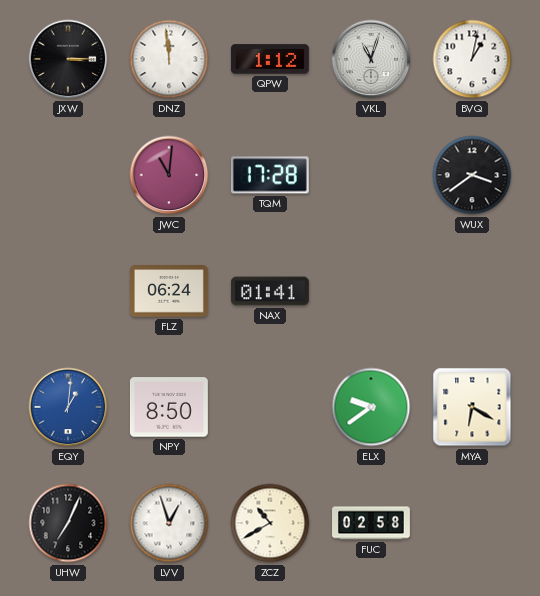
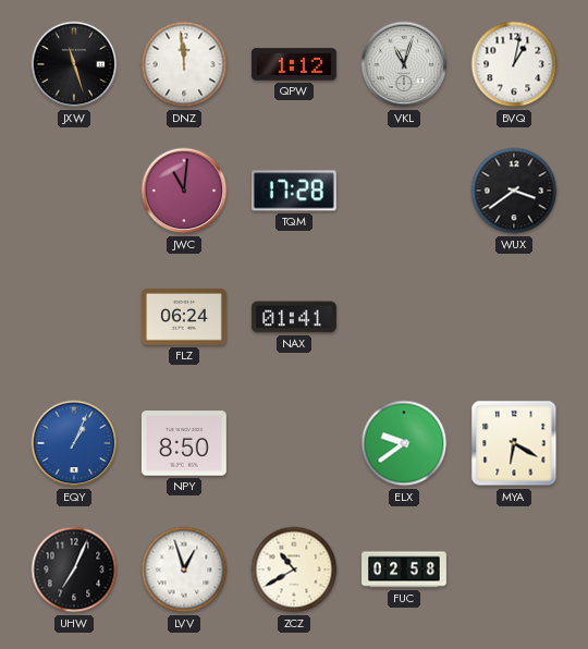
JXW: 3:15 -> 11:27
EQY: 1:01 -> 1:04
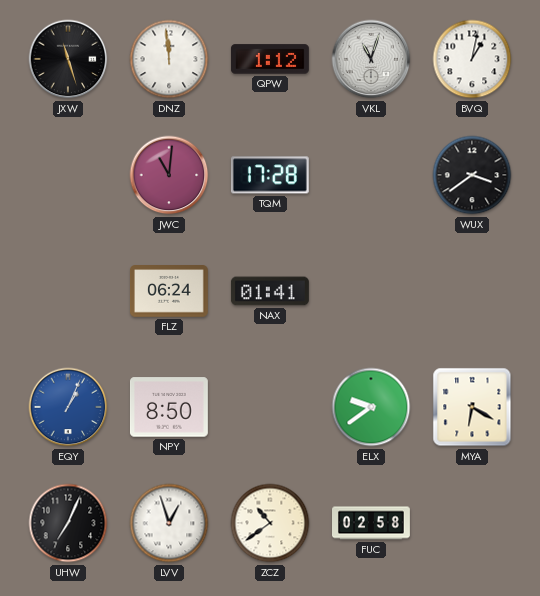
ZCZ: 10:40 -> 10:39
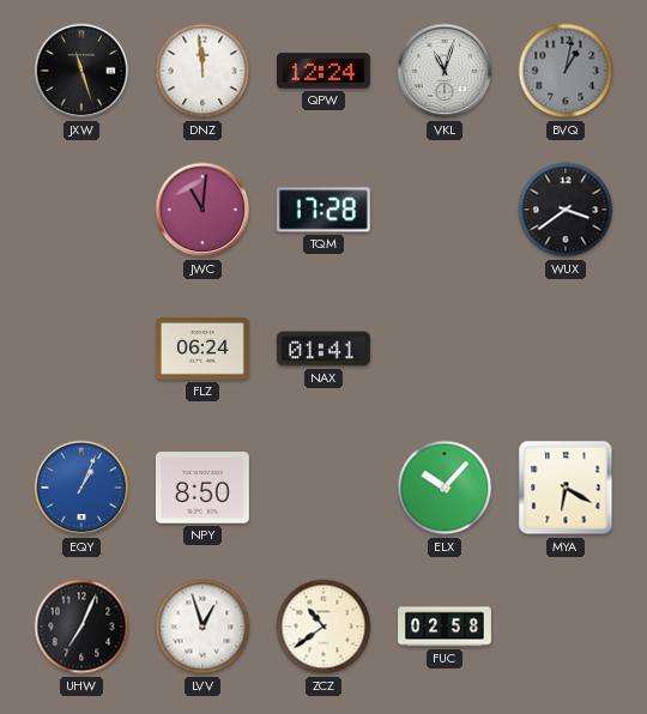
QPW: 1:12 -> 12:24
BVQ dial: white -> grey
ELX: 9:39 -> 10:07
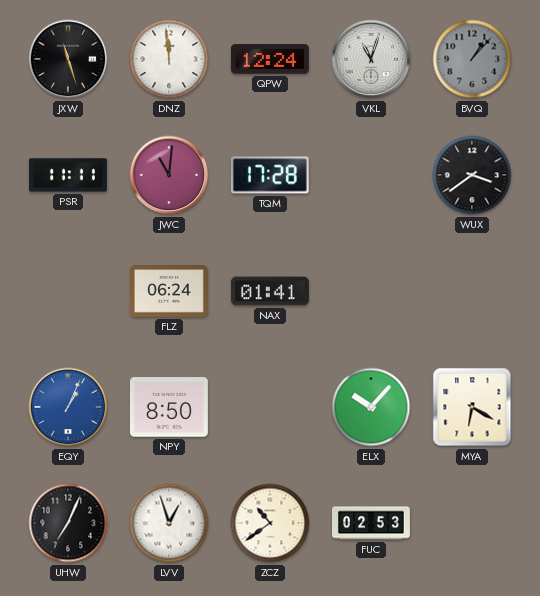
BVQ: 1:02 -> 1:07
PSR: none -> 11:11
FUC: 02:58 -> 02:53
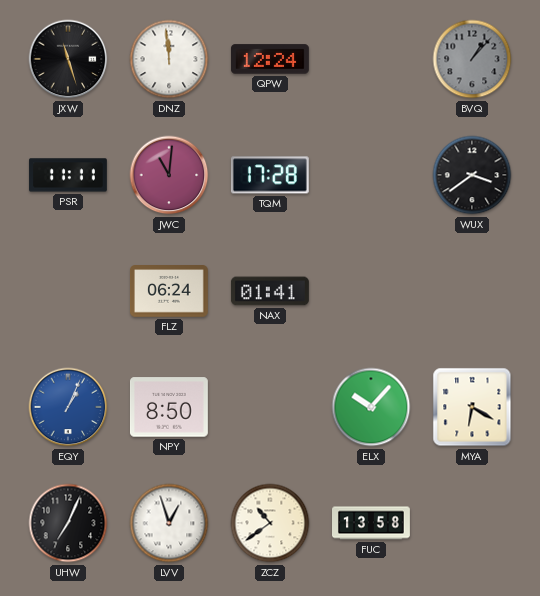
VKL: 11:03 -> none
FUC: 02:53 -> 13:58
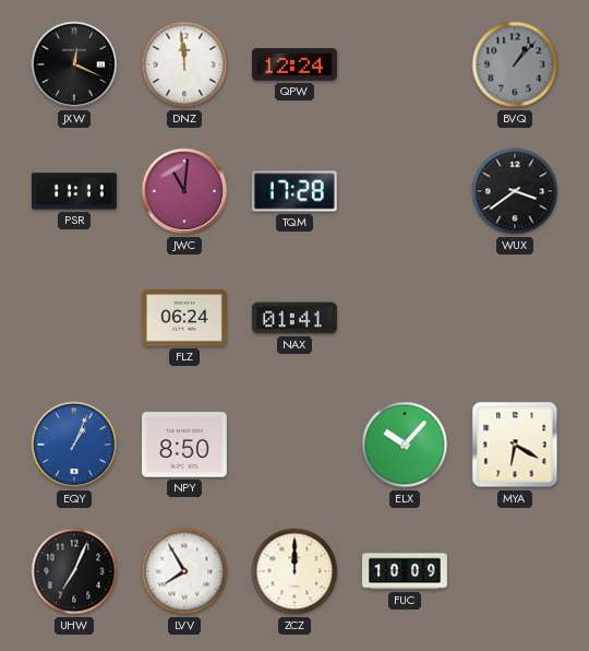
JXW: 11:27 -> 12:19
LVV: 12:57 -> 7:55
ZCZ: 10:39 -> 12:00
FUC: 13:58 -> 10:09
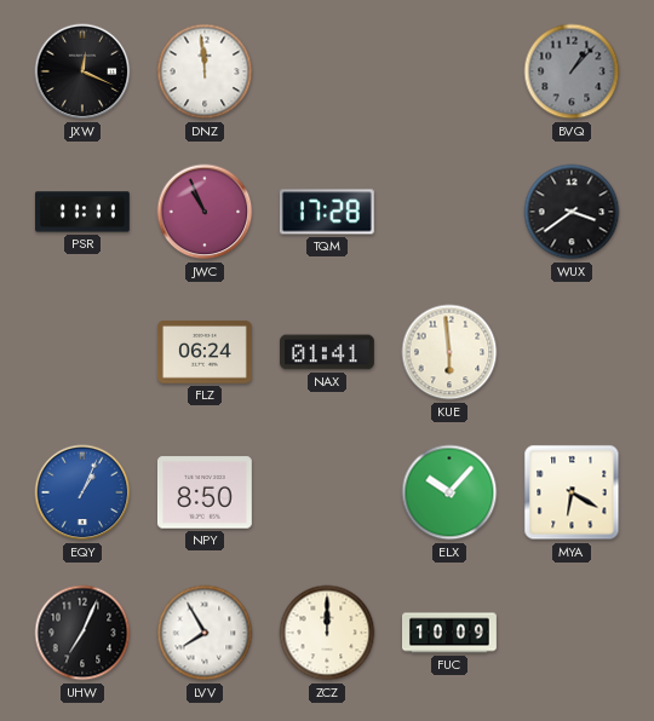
QPW: 12:24 -> none
JWC: 11:01 -> 10:56
KUE: none -> 5:59
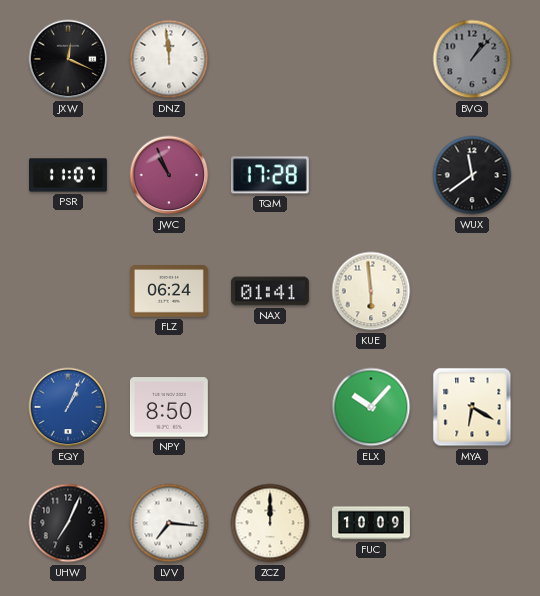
PSR: 11:11 -> 11:07
WUX: 3:39 -> 11:39
LVV: 7:55 -> 7:16
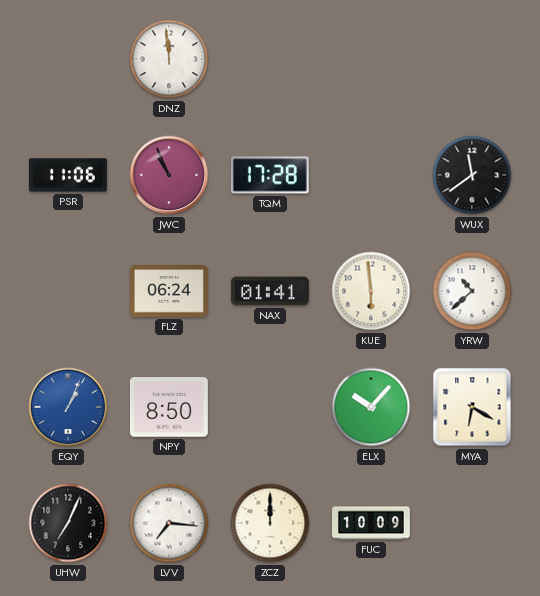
JXW: 12:19 -> none
BVQ: 1:07 -> none
PSR: 11:07 -> 11:06
YRW: none -> 10:38
